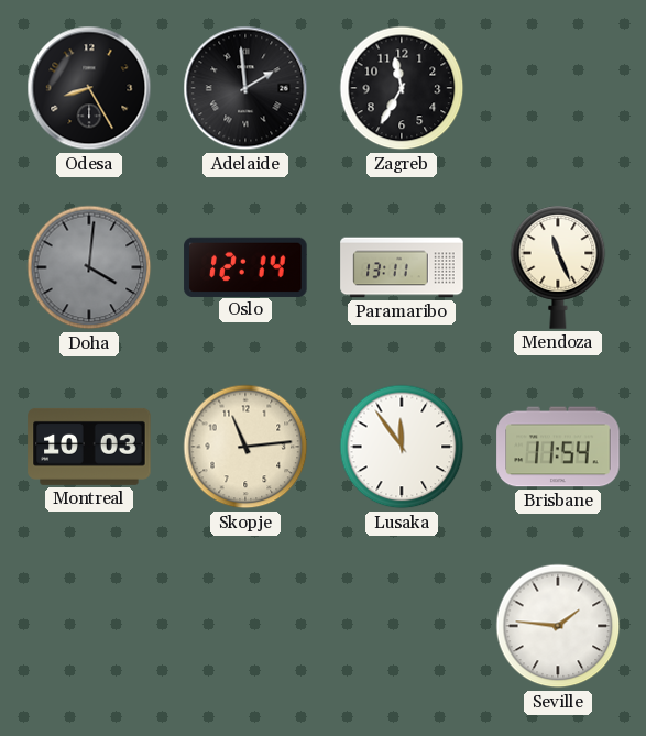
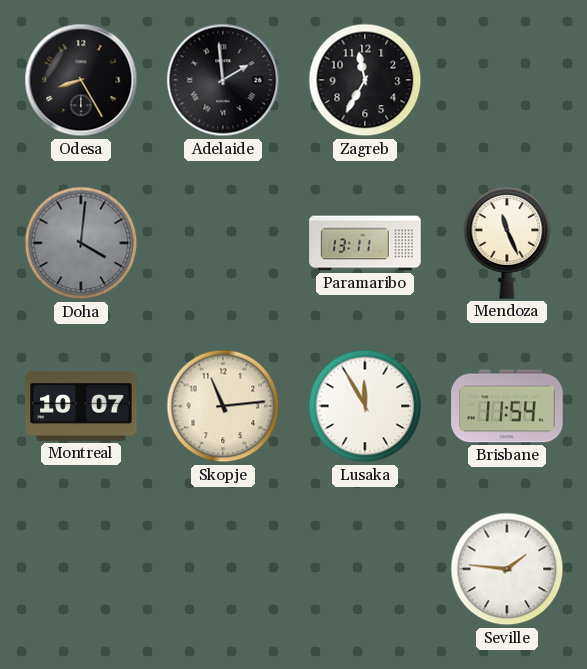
Oslo: 12:14 -> none
Montreal: 10:03 -> 10:07
Lusaka: 11:54 -> 11:55
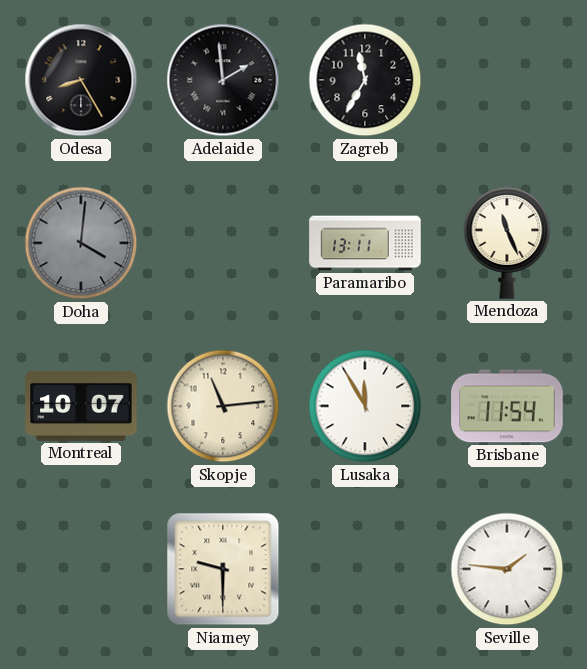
Niamey: none -> 9:30
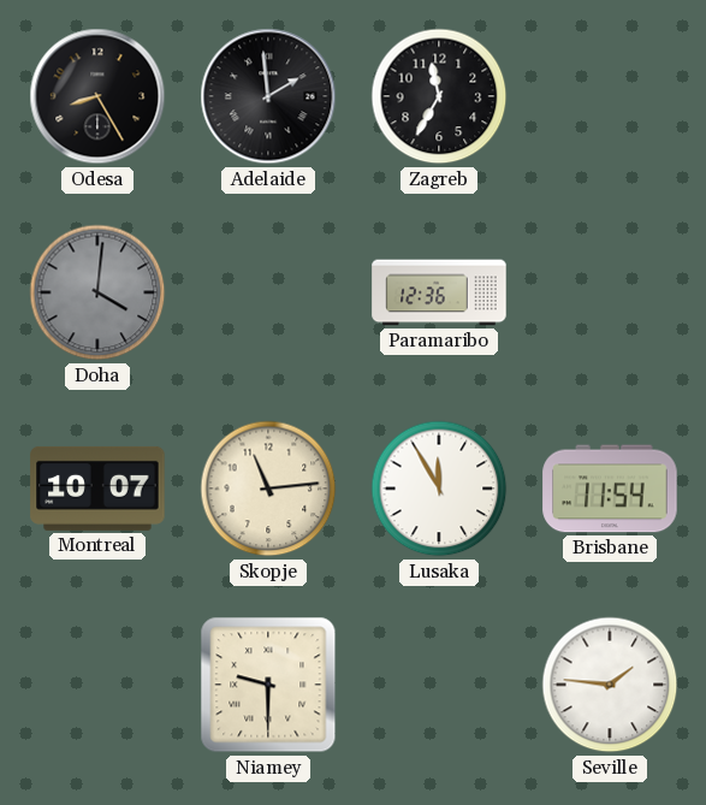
Paramaribo: 13:11 -> 12:36
Mendoza: 11:26 -> none
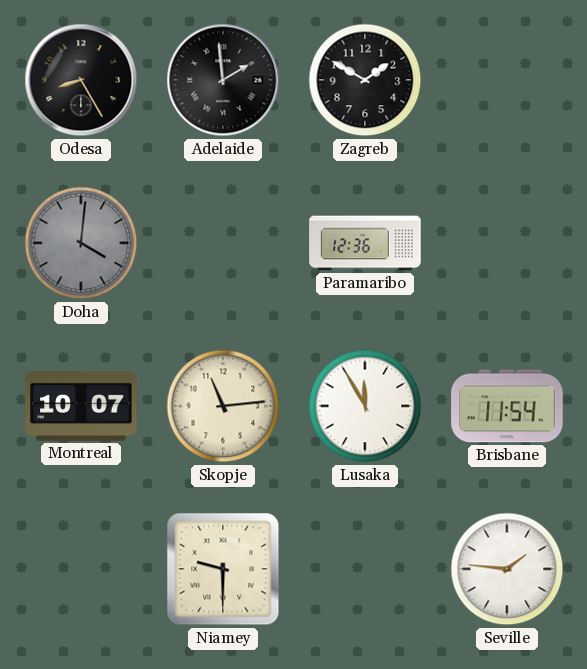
Zagreb: 11:35 -> 1:50
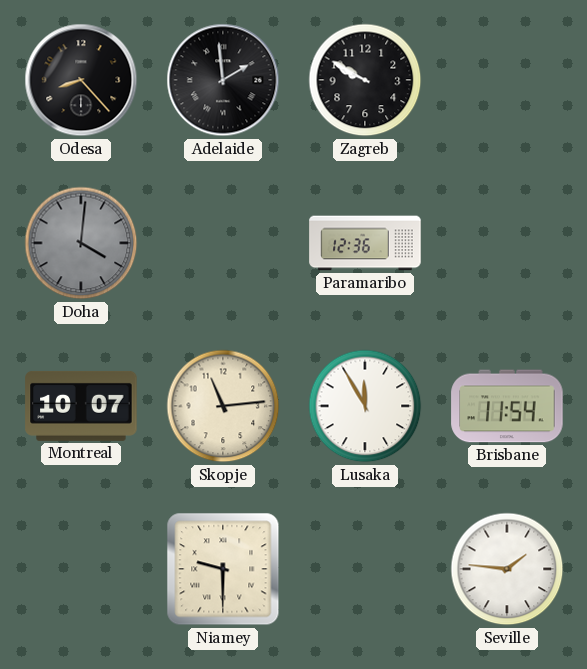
Odesa: 8:25 -> 8:23
Zagreb: 1:50 -> 9:50
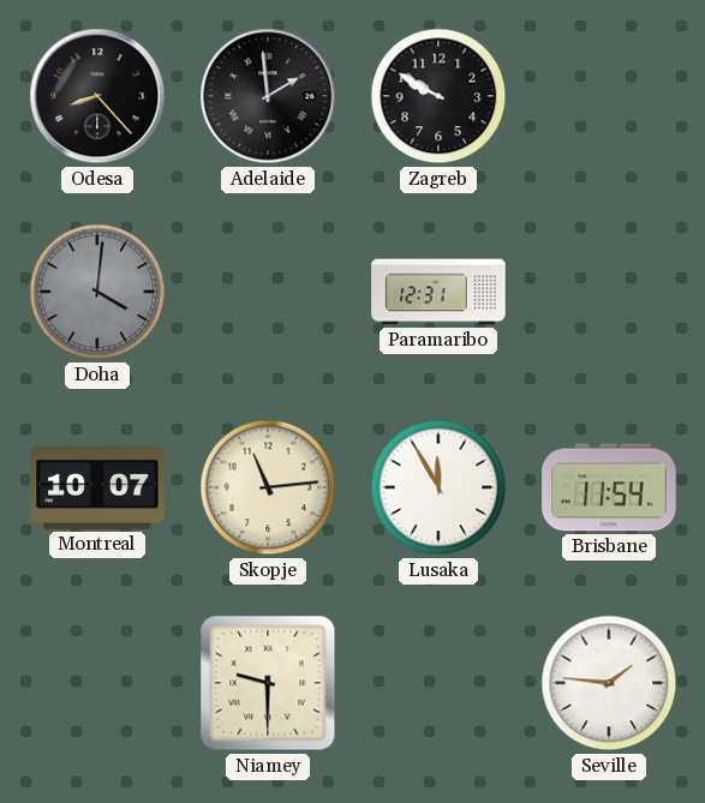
Paramaribo: 12:36 -> 12:31
